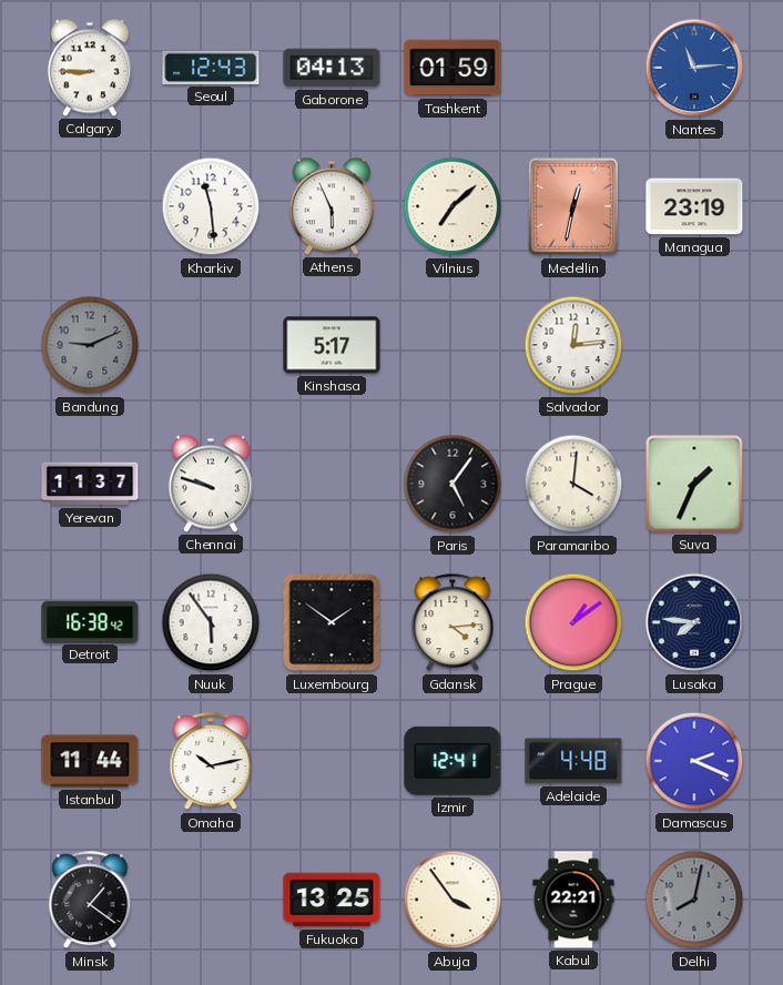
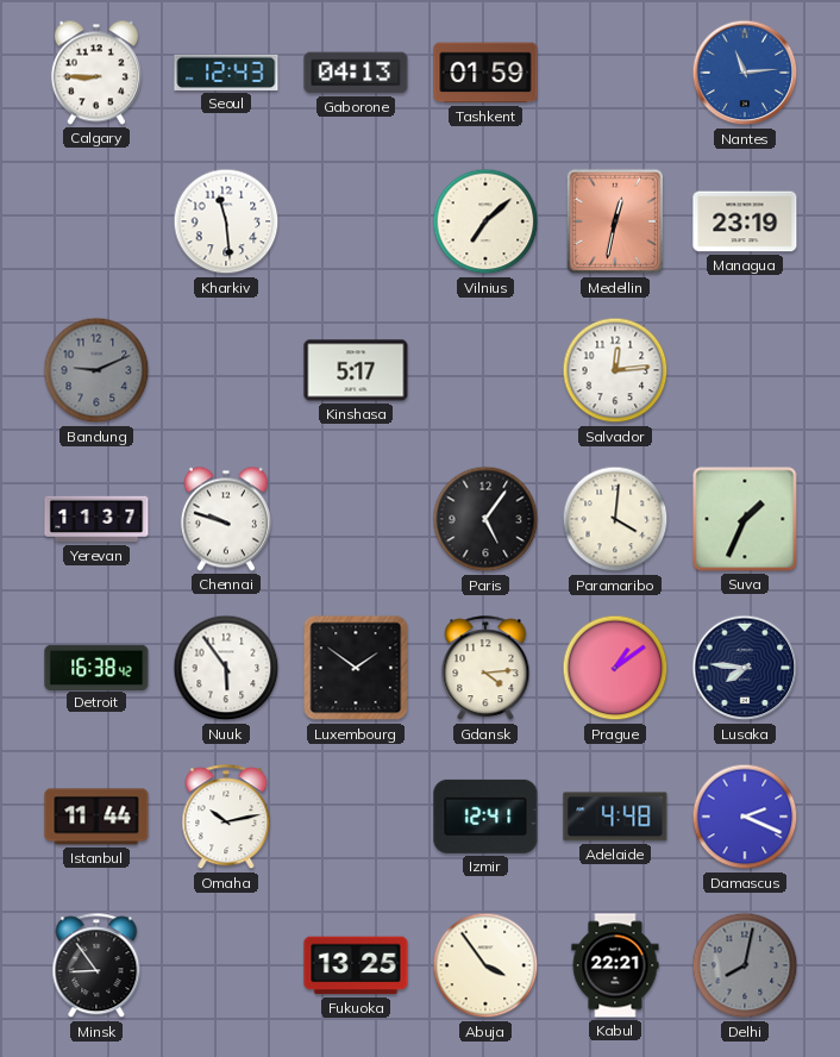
Athens: 5:56 -> none
Minsk: 1:21 -> 8:54
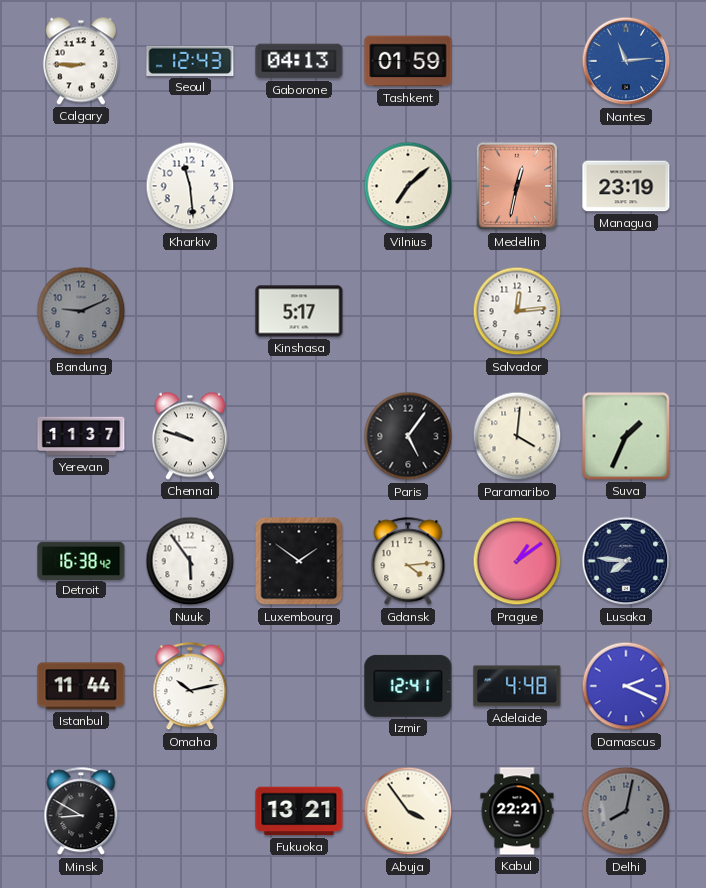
Minsk: 8:54 -> 8:50
Fukuoka: 13:25 -> 13:21
